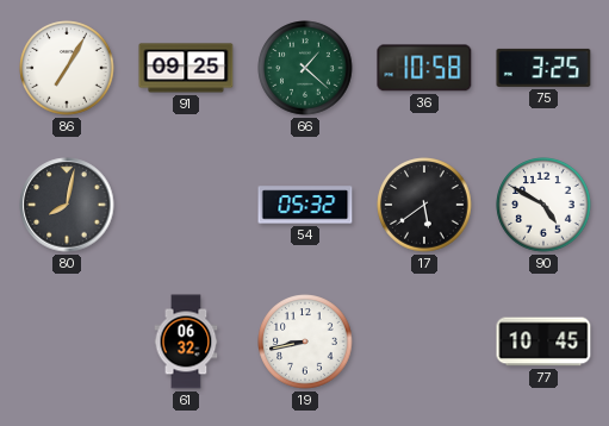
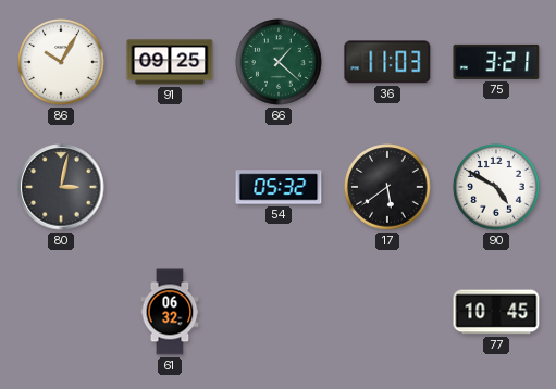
86: 7:05 -> 10:05
36: 10:58 -> 11:03
75: 3:25 -> 3:21
80: 8:02 -> 3:02
19: 8:43 -> none
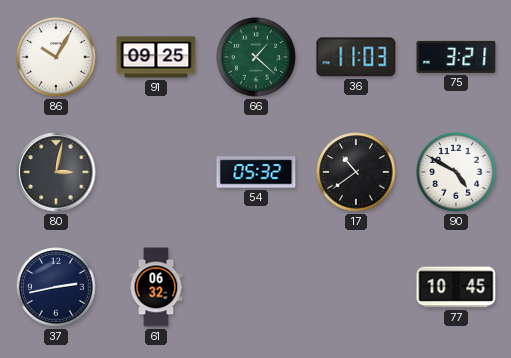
17: 5:39 -> 10:39
37: none -> 2:43
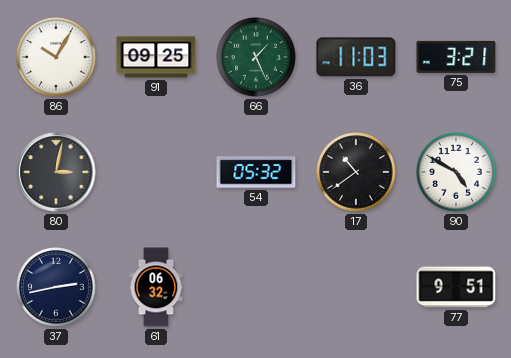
66: 1:22 -> 1:26
77: 10:45 -> 9:51
